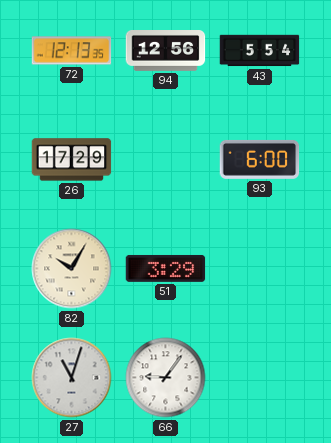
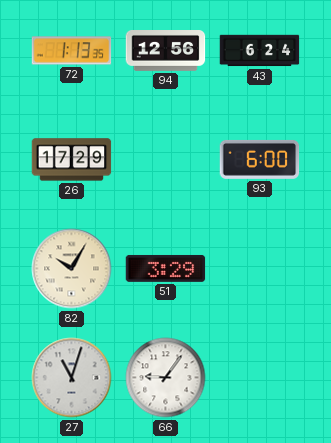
72: 12:13 -> 1:13
43: 5:54 -> 6:24
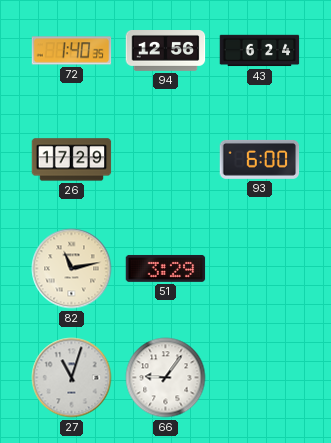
72: 1:13 -> 1:40
82: 10:05 -> 11:13
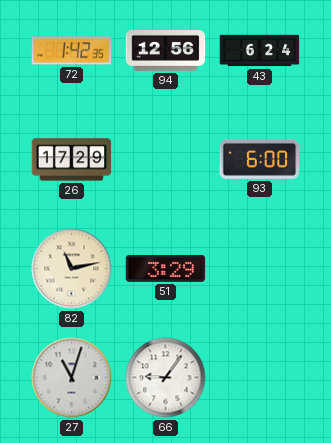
72: 1:40 -> 1:42
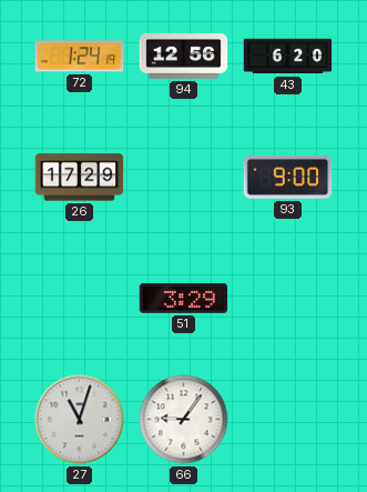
72: 1:42 -> 1:24
43: 6:24 -> 6:20
93: 6:00 -> 9:00
82: 11:13 -> none
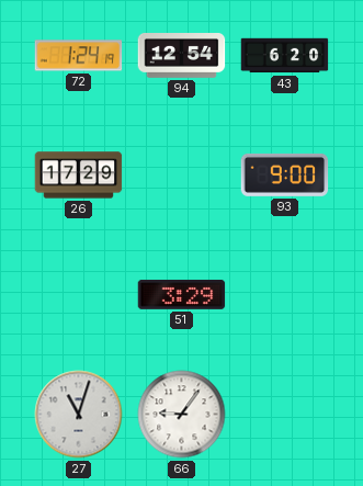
94: 12:56 -> 12:54
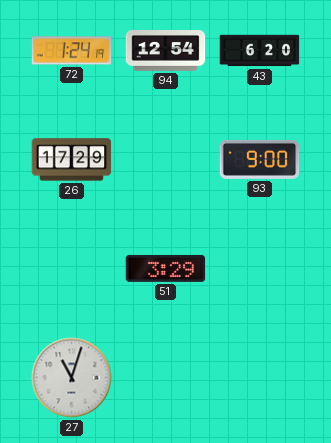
66: 9:06 -> none
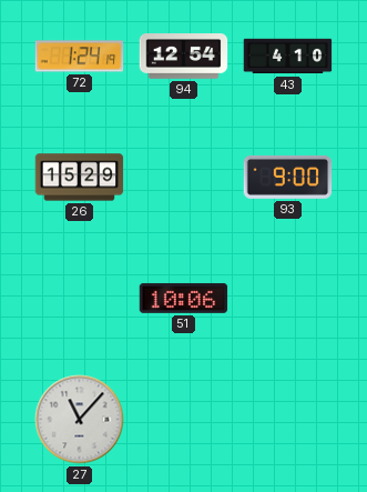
43: 6:20 -> 4:10
26: 17:29 -> 15:29
51: 3:29 -> 10:06
27: 11:03 -> 11:07
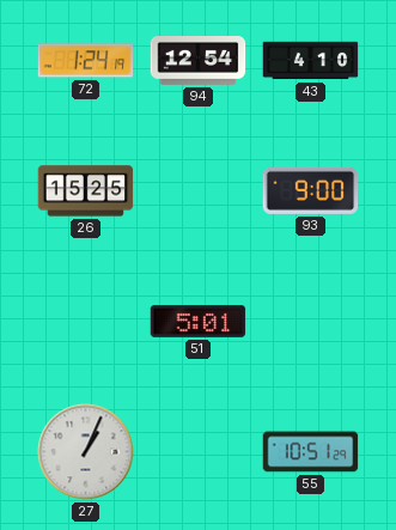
26: 15:29 -> 15:25
51: 10:06 -> 5:01
27: 11:07 -> 1:04
55: none -> 10:51
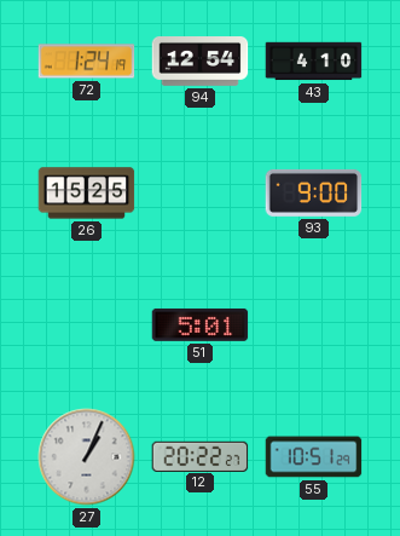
12: none -> 20:22
